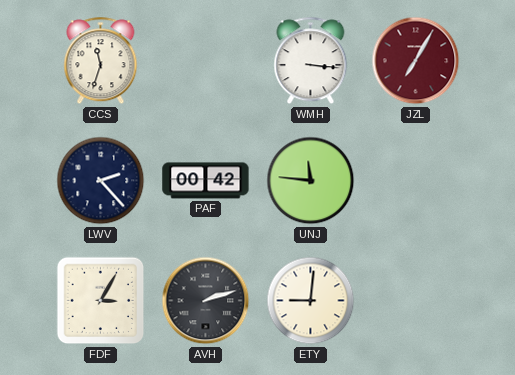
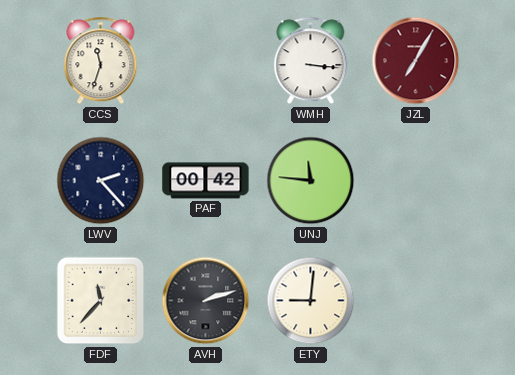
FDF: 3:05 -> 11:37
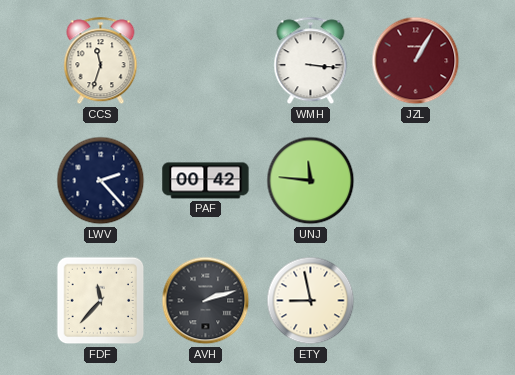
JZL: 7:05 -> 1:05
ETY: 9:01 -> 8:58
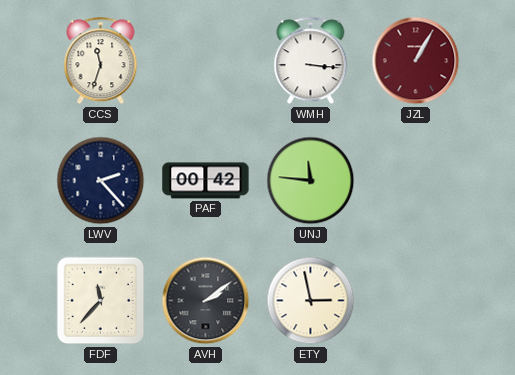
AVH: 2:12 -> 2:09
ETY: 8:58 -> 2:58
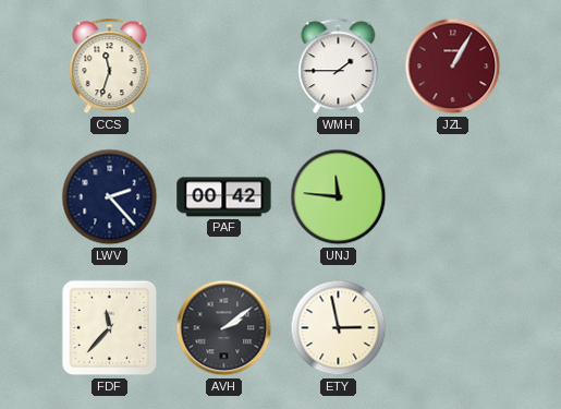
WMH: 3:16 -> 1:45
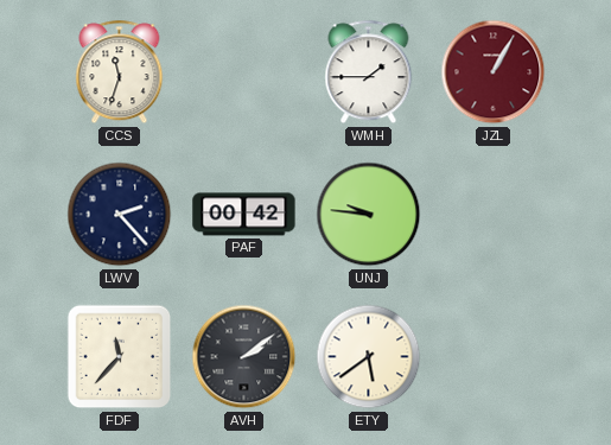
UNJ: 11:46 -> 9:46
ETY: 2:58 -> 5:39
